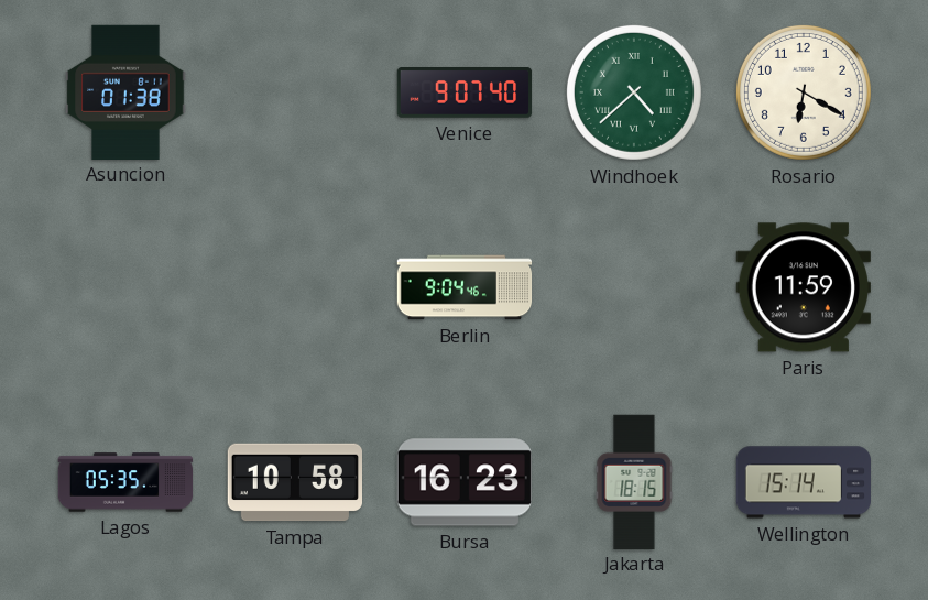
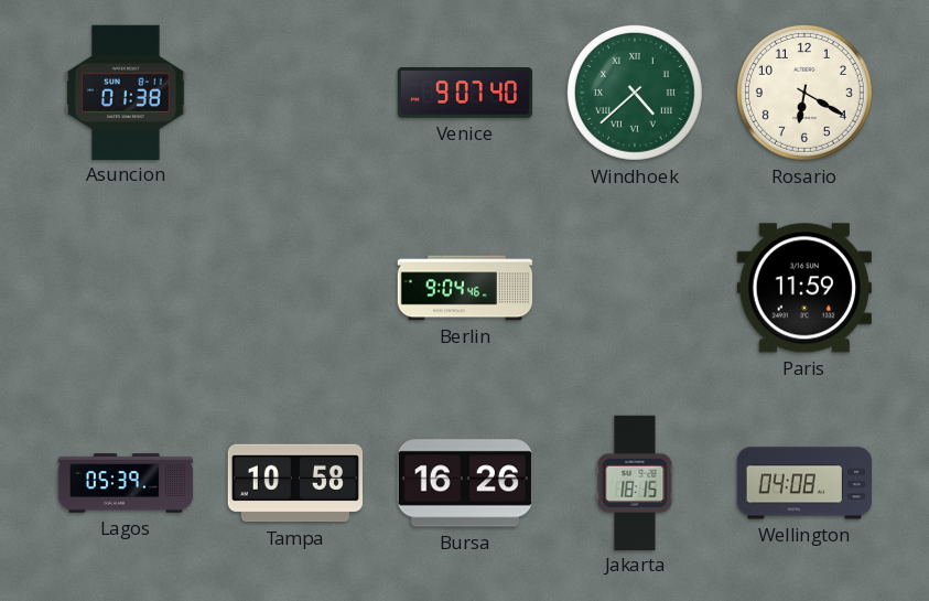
Lagos: 05:35 -> 05:39
Bursa: 16:23 -> 16:26
Wellington: 15:14 -> 04:08
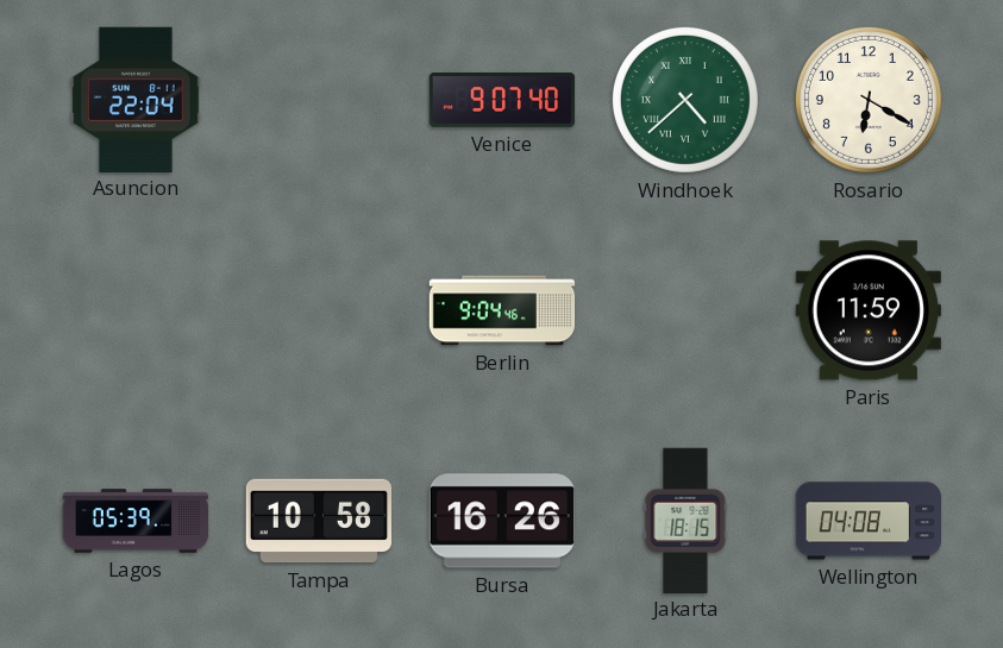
Asuncion: 01:38 -> 22:04
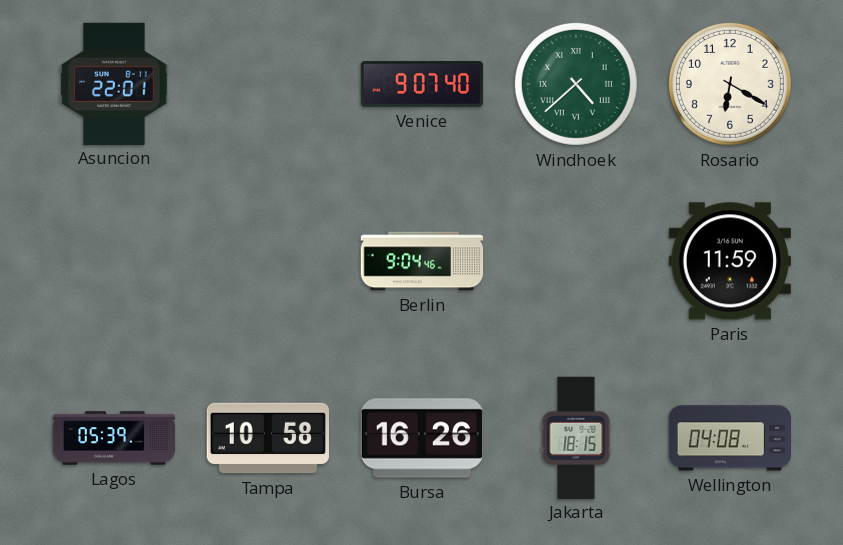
Asuncion: 22:04 -> 22:01
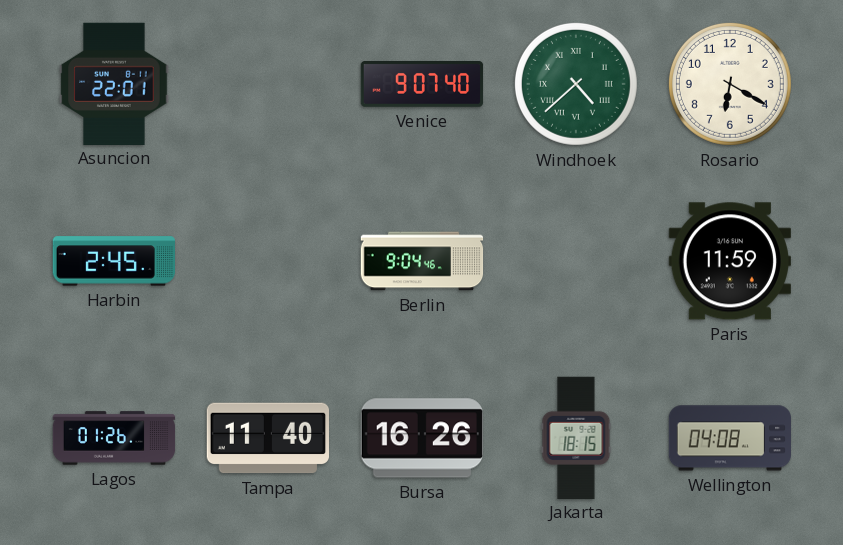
Harbin: none -> 2:45
Lagos: 05:39 -> 01:26
Tampa: 10:58 -> 11:40
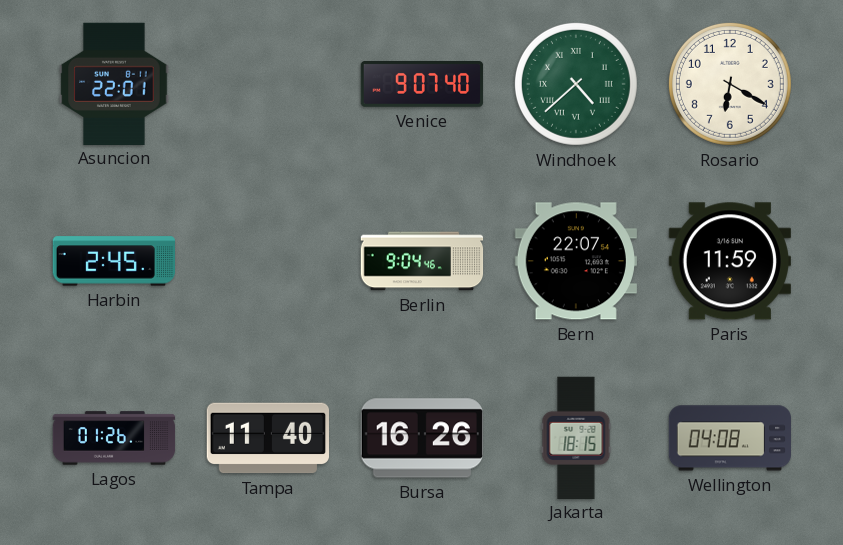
Bern: none -> 22:07
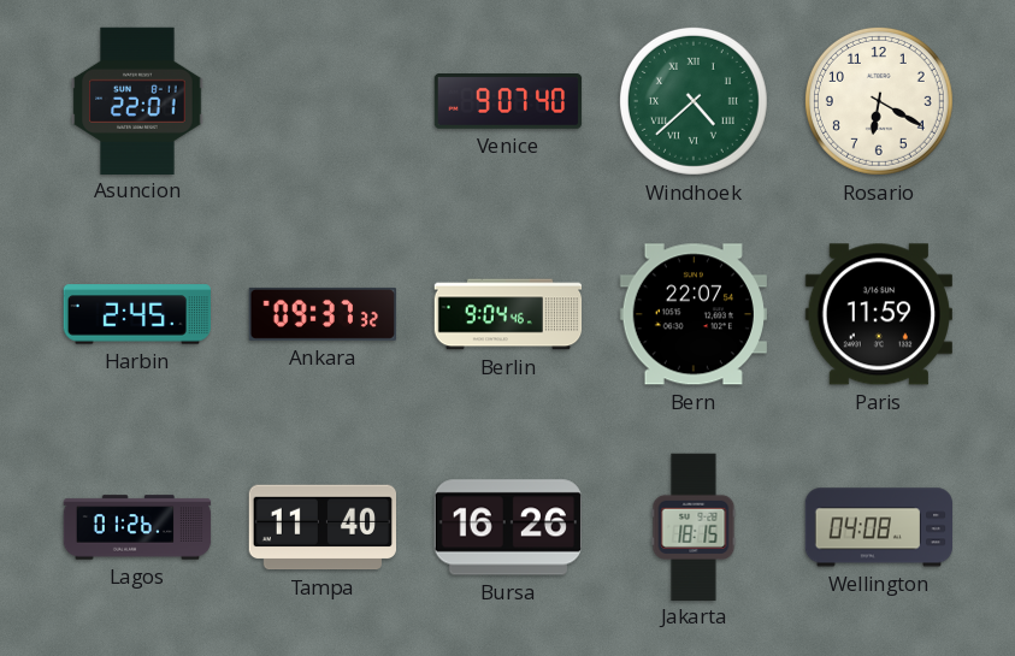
Ankara: none -> 09:37
